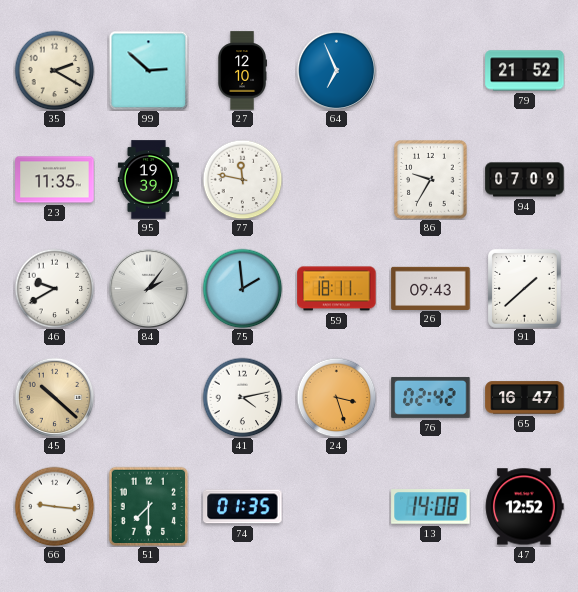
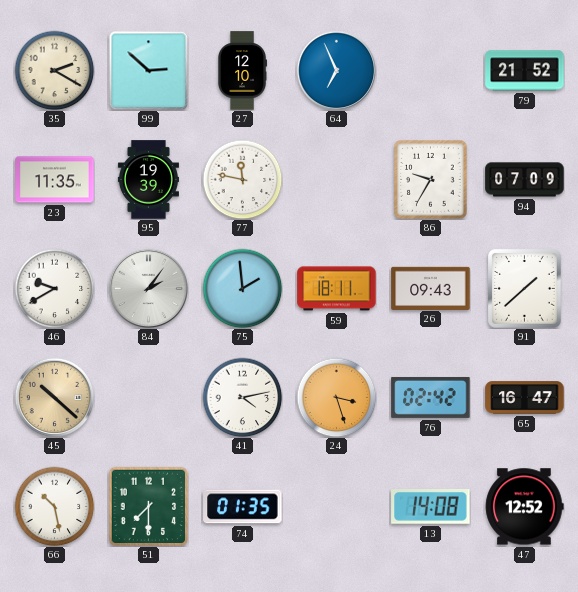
66: 9:16 -> 10:28
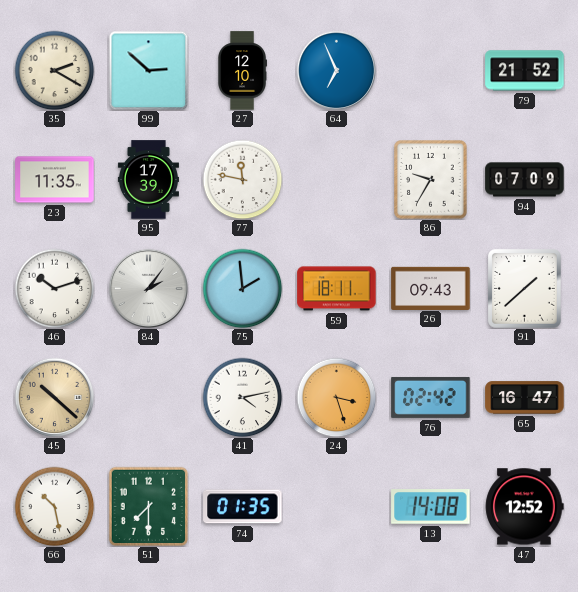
95: 19:39 -> 17:39
46: 9:40 -> 10:12
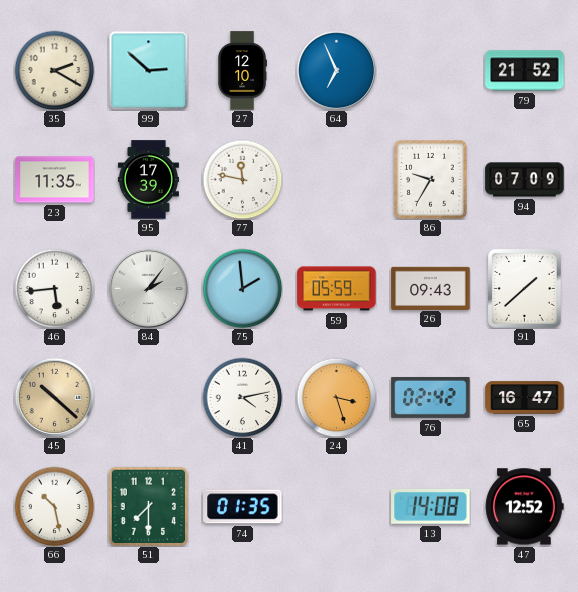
46: 10:12 -> 5:44
59: 18:11 -> 05:59
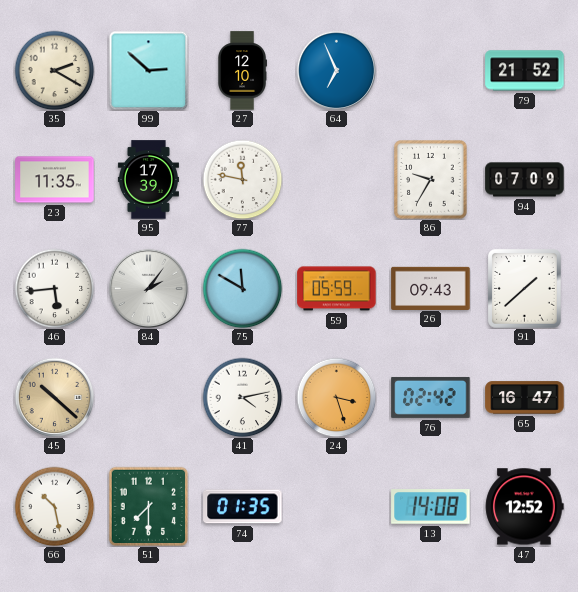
75: 1:59 -> 11:50
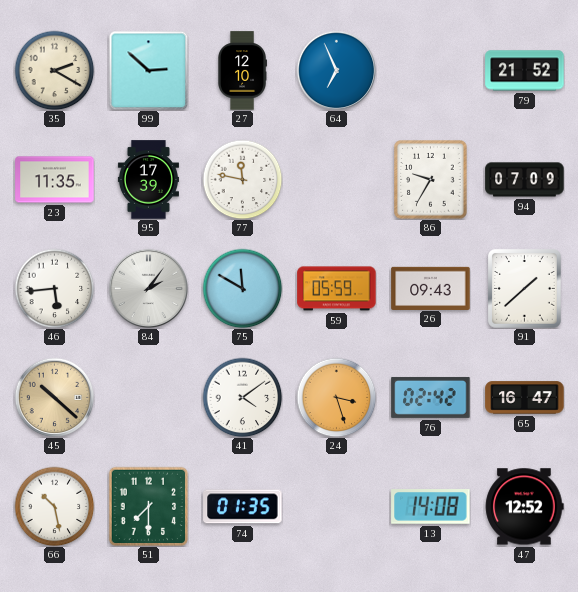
41: 4:13 -> 4:09
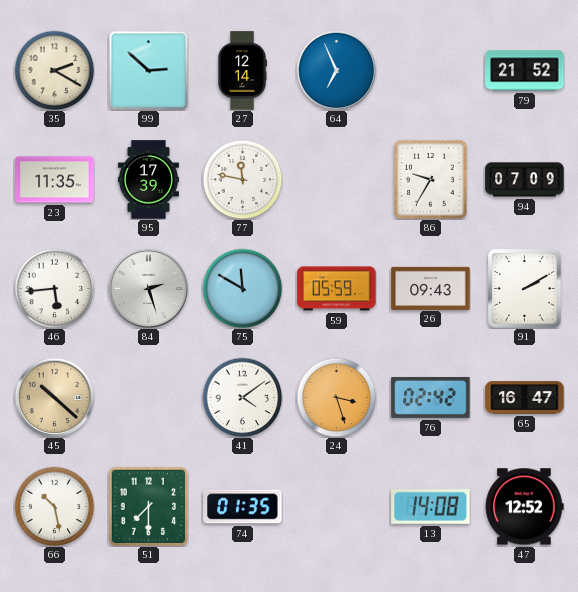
27: 12:10 -> 12:14
84: 2:06 -> 2:27
91: 1:38 -> 2:10
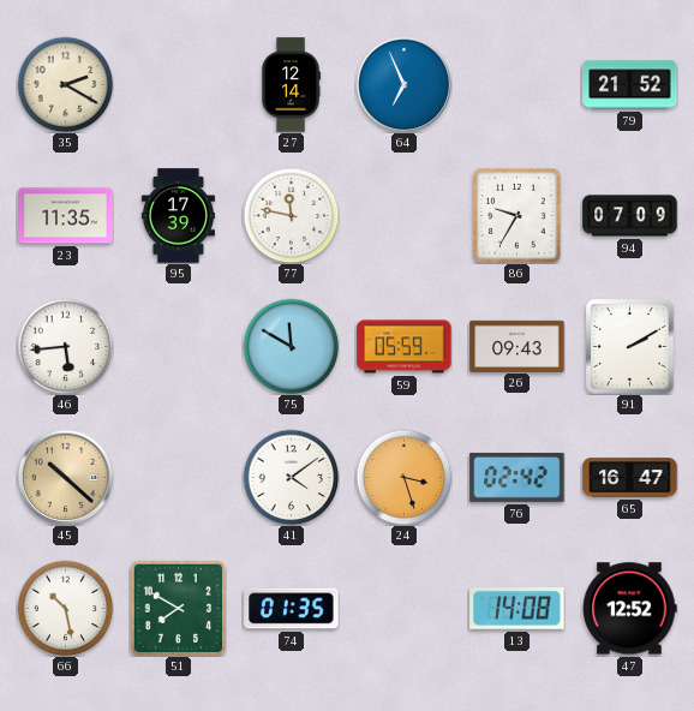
99: 2:52 -> none
84: 2:27 -> none
51: 7:30 -> 7:50
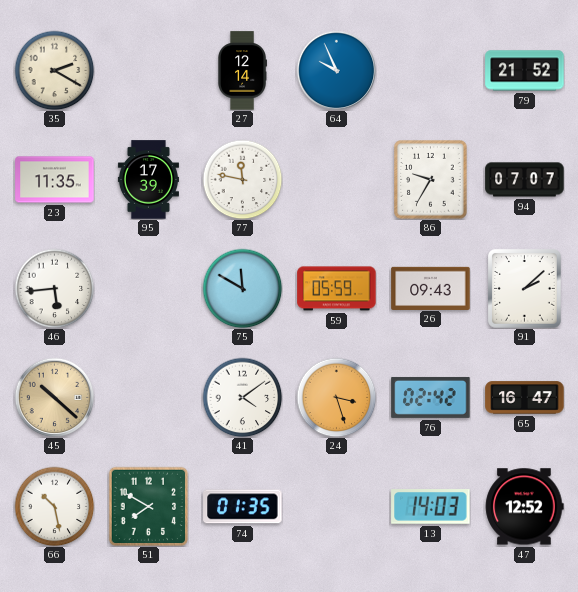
64: 6:56 -> 9:56
94: 07:09 -> 07:07
91: 2:10 -> 2:08
13: 14:08 -> 14:03
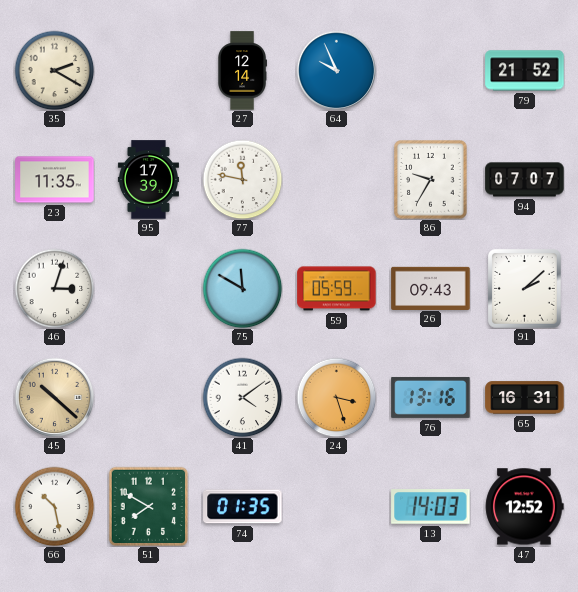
46: 5:44 -> 3:03
76: 02:42 -> 13:16
65: 16:47 -> 16:31
